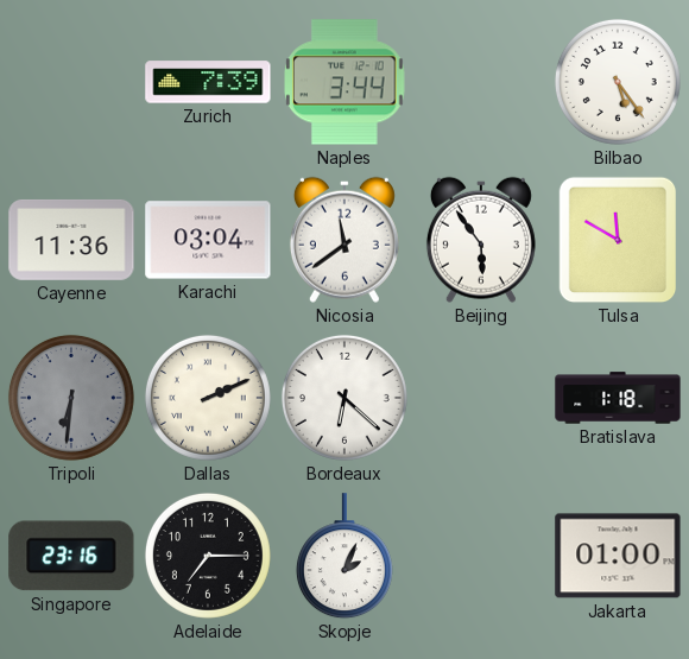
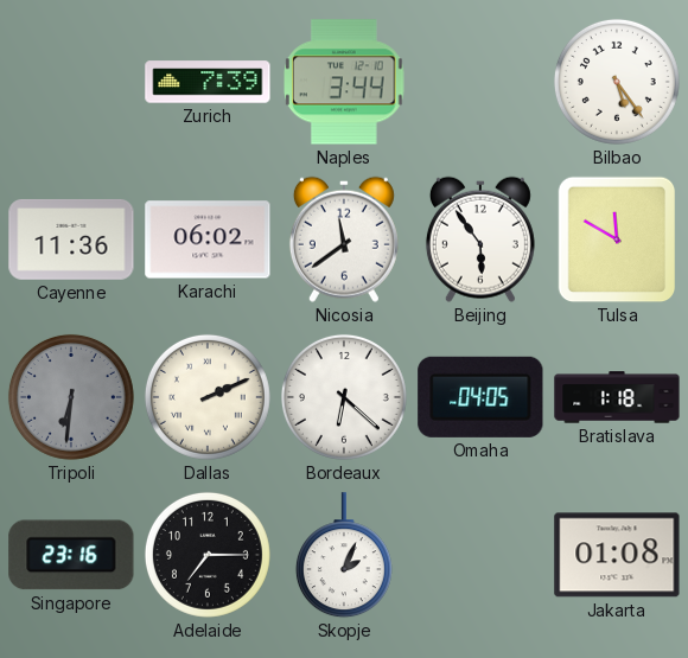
Karachi: 03:04 -> 06:02
Omaha: none -> 04:05
Jakarta: 01:00 -> 01:08
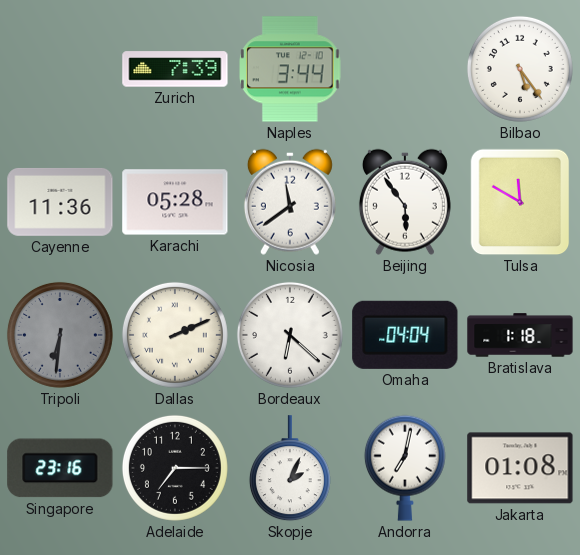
Karachi: 06:02 -> 05:28
Omaha: 04:05 -> 04:04
Andorra: none -> 7:02
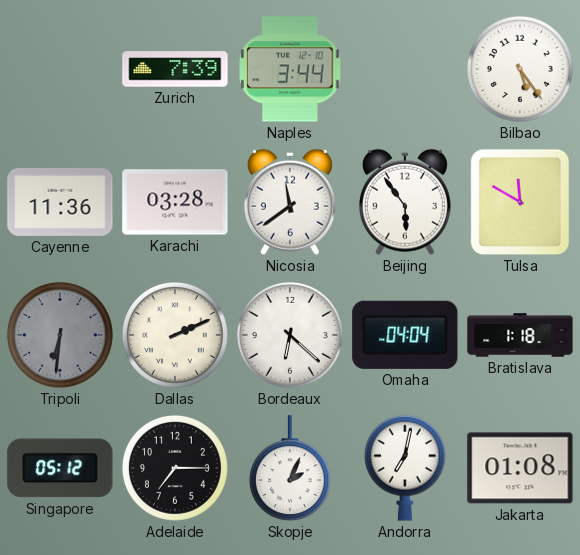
Karachi: 05:28 -> 03:28
Singapore: 23:16 -> 05:12
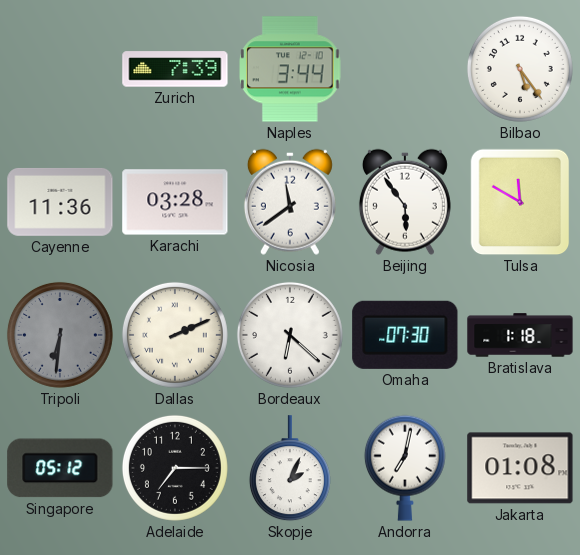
Omaha: 04:04 -> 07:30
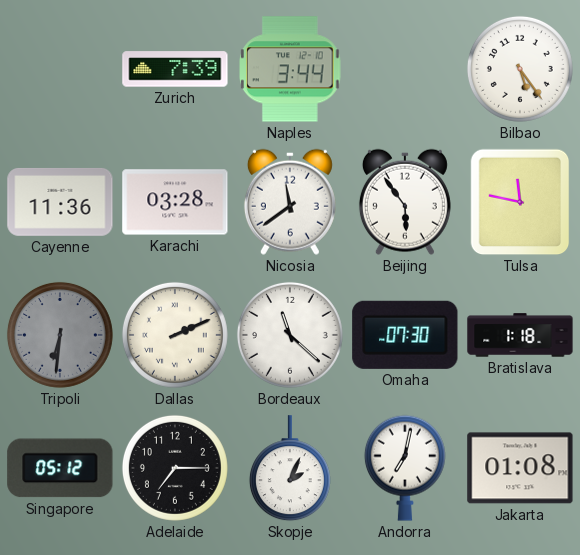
Tulsa: 11:50 -> 11:47
Bordeaux: 6:22 -> 11:22
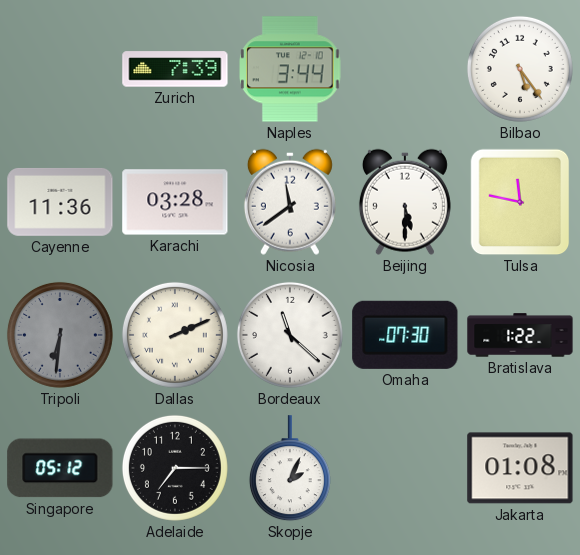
Beijing: 5:54 -> 5:30
Bratislava: 1:18 -> 1:22
Andorra: 7:02 -> none
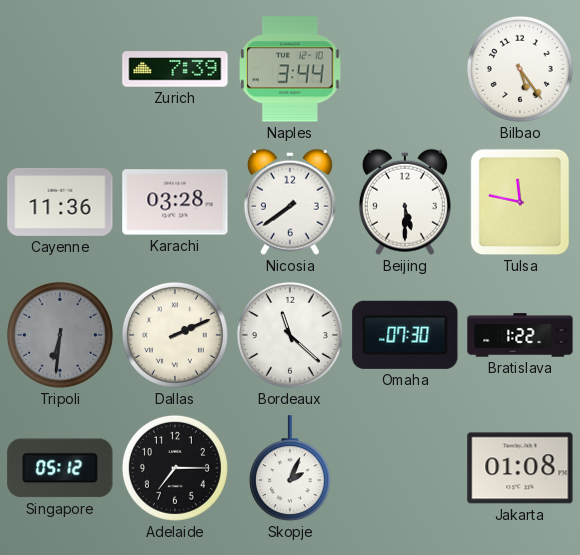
Nicosia: 11:39 -> 7:39
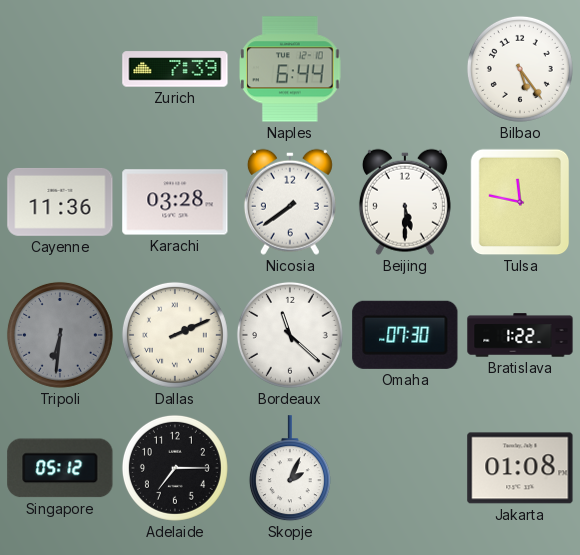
Naples: 3:44 -> 6:44
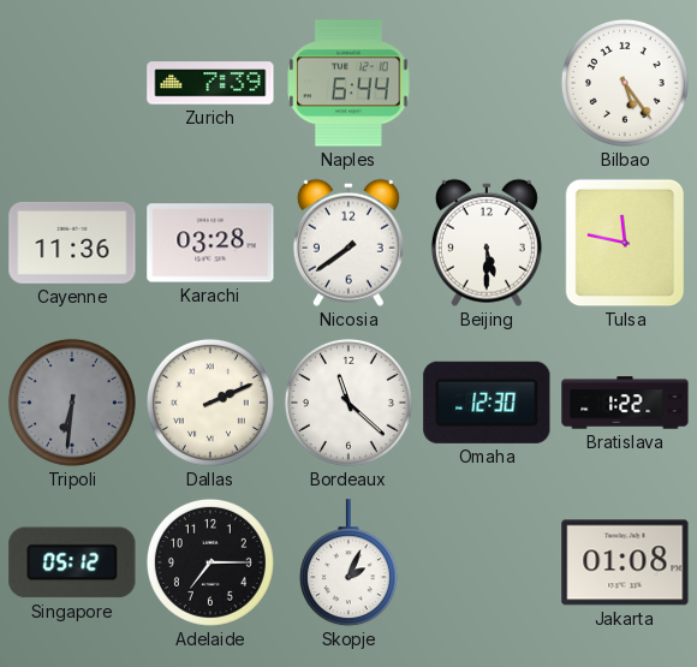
Omaha: 07:30 -> 12:30
